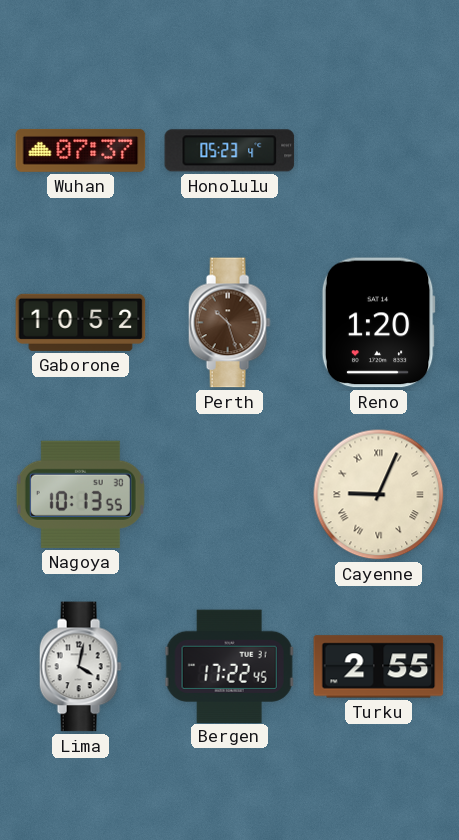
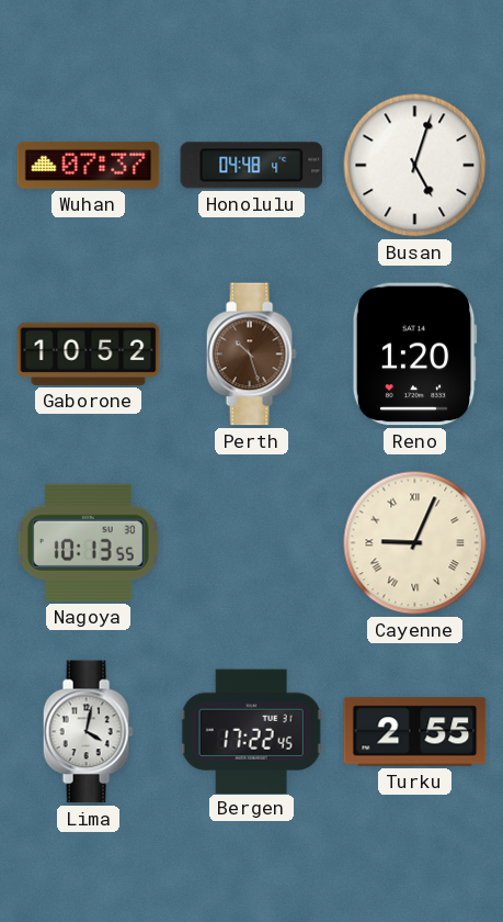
Honolulu: 05:23 -> 04:48
Busan: none -> 5:03
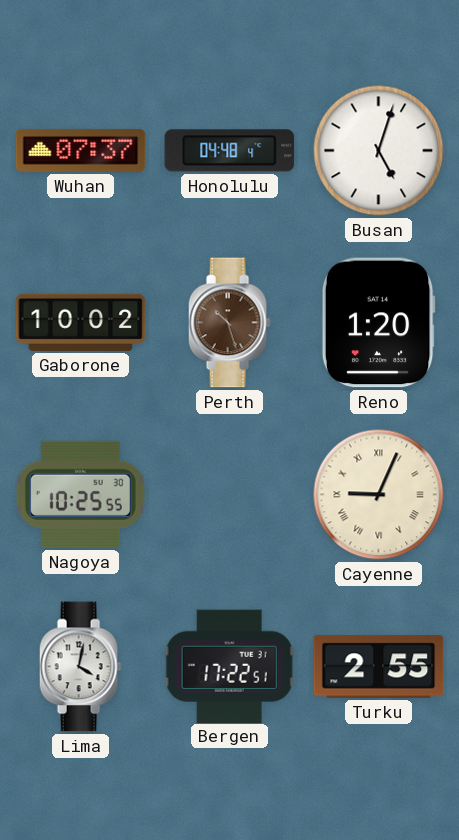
Gaborone: 10:52 -> 10:02
Nagoya: 10:13 -> 10:25
Bergen: 17:22:45 -> 17:22:51
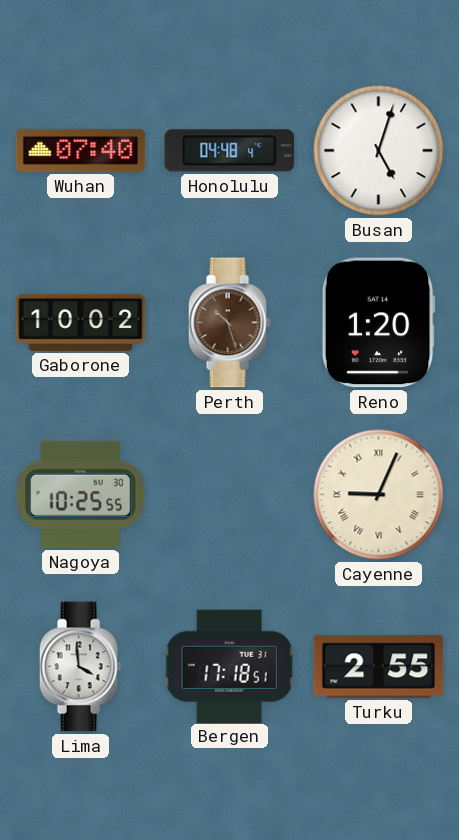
Wuhan: 07:37 -> 07:40
Lima: 4:02 -> 3:59
Bergen: 17:22 -> 17:18
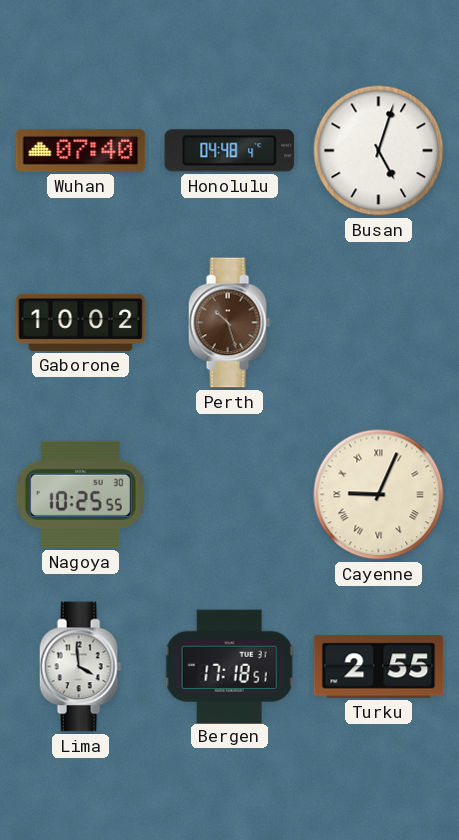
Reno: 1:20 -> none
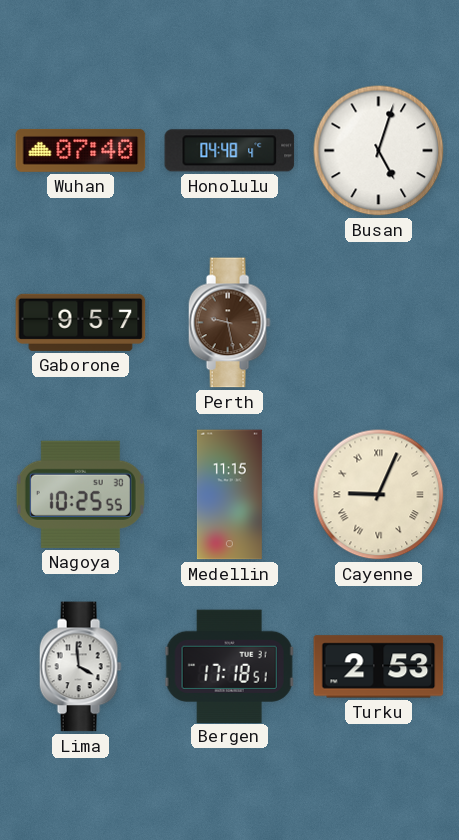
Gaborone: 10:02 -> 9:57
Perth: 10:27 -> 9:28
Medellin: none -> 11:15
Turku: 2:55 -> 2:53
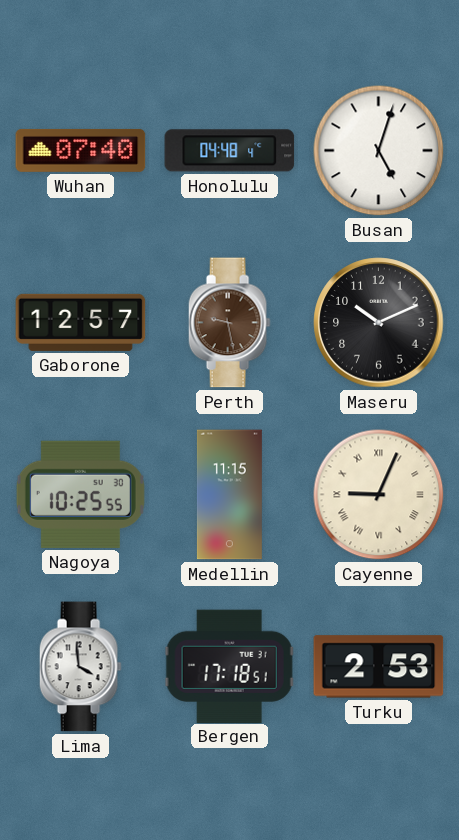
Gaborone: 9:57 -> 12:57
Maseru: none -> 10:11
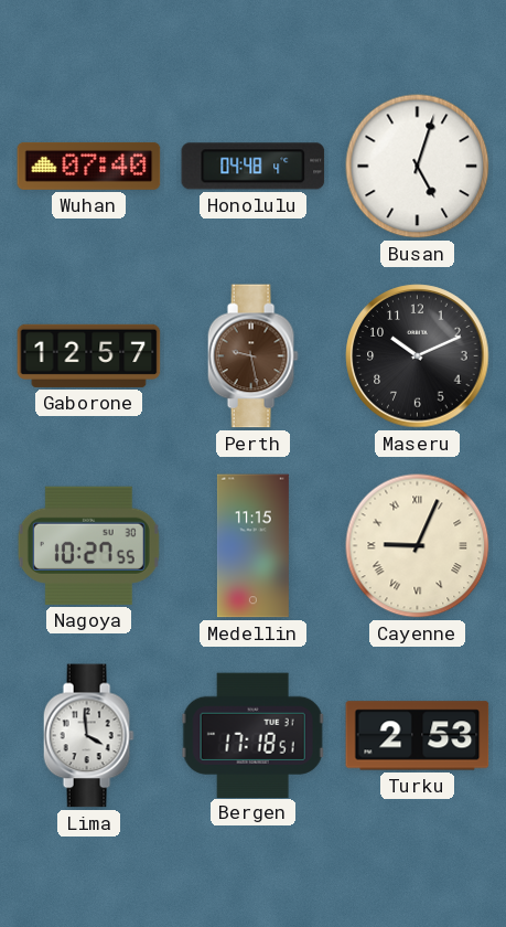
Nagoya: 10:25 -> 10:27
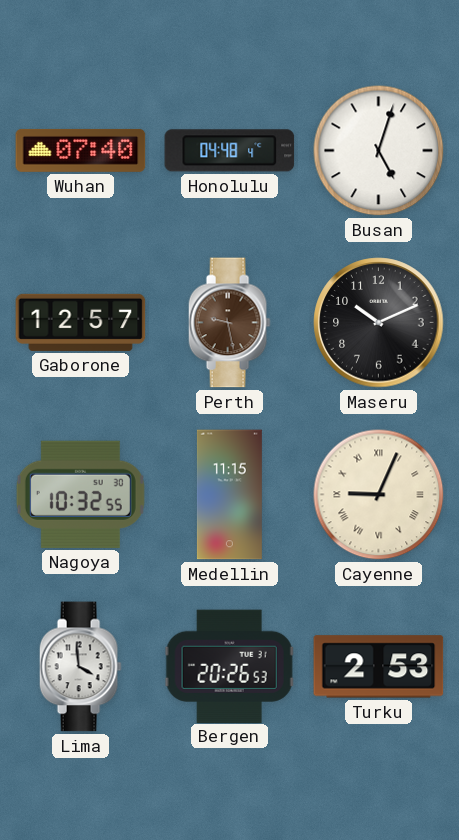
Nagoya: 10:27 -> 10:32
Bergen: 17:18 -> 20:26
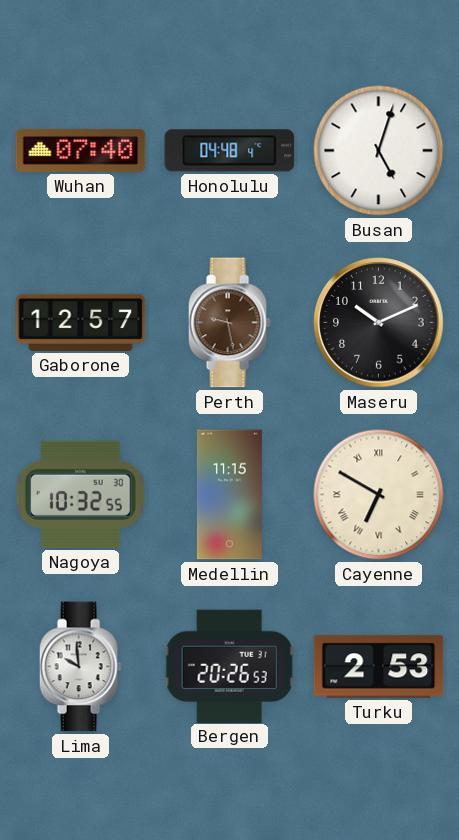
Cayenne: 9:04 -> 6:50
Lima: 3:59 -> 9:59
